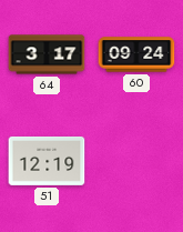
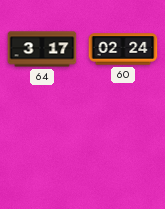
60: 09:24 -> 02:24
51: 12:19 -> none
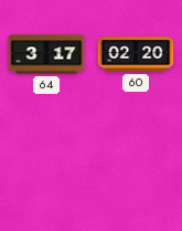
60: 02:24 -> 02:20
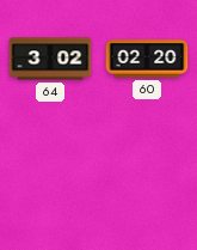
64: 3:17 -> 3:02
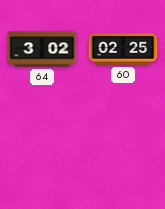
60: 02:20 -> 02:25
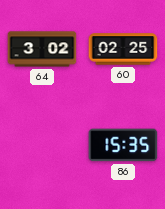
86: none -> 15:35
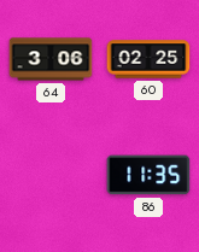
64: 3:02 -> 3:06
86: 15:35 -> 11:35
